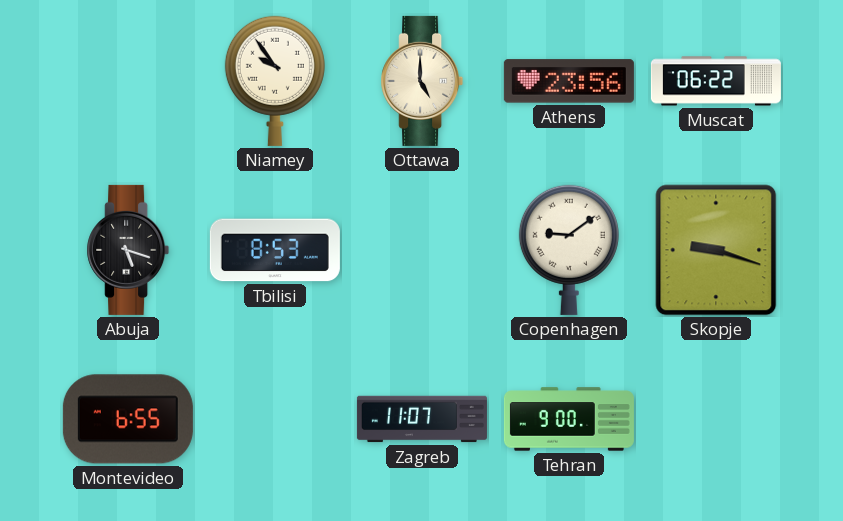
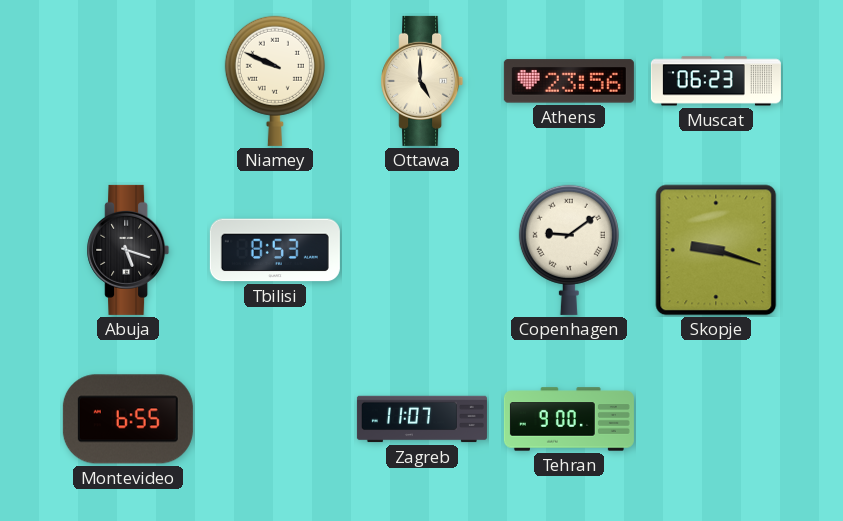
Niamey: 9:54 -> 9:49
Muscat: 06:22 -> 06:23
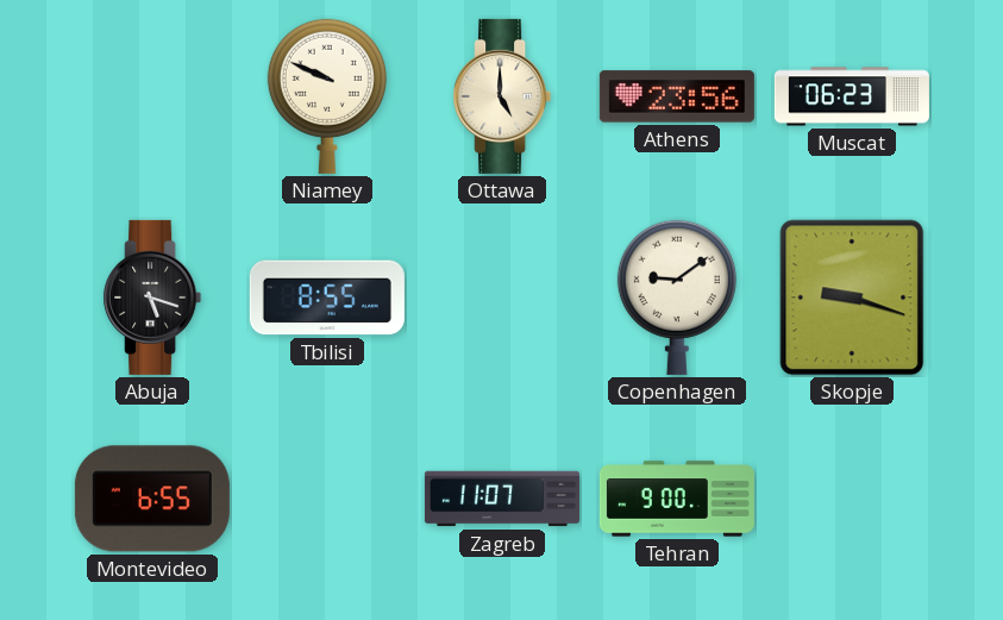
Tbilisi: 8:53 -> 8:55
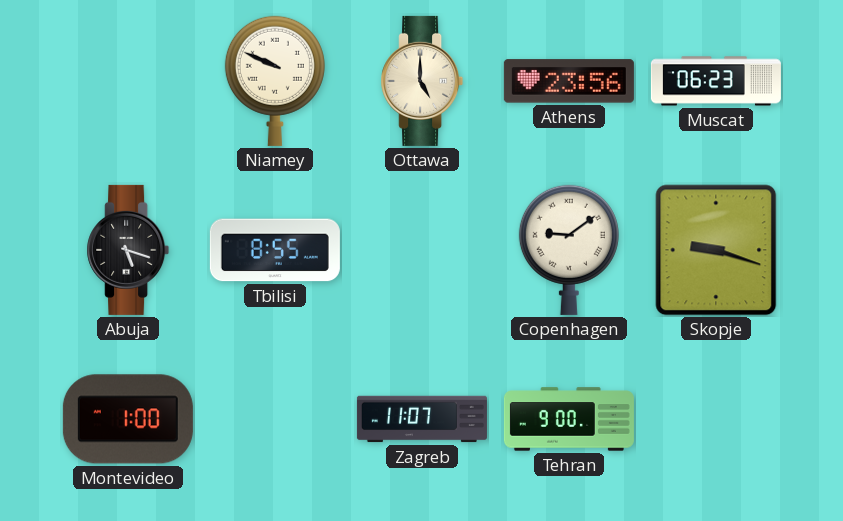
Montevideo: 6:55 -> 1:00
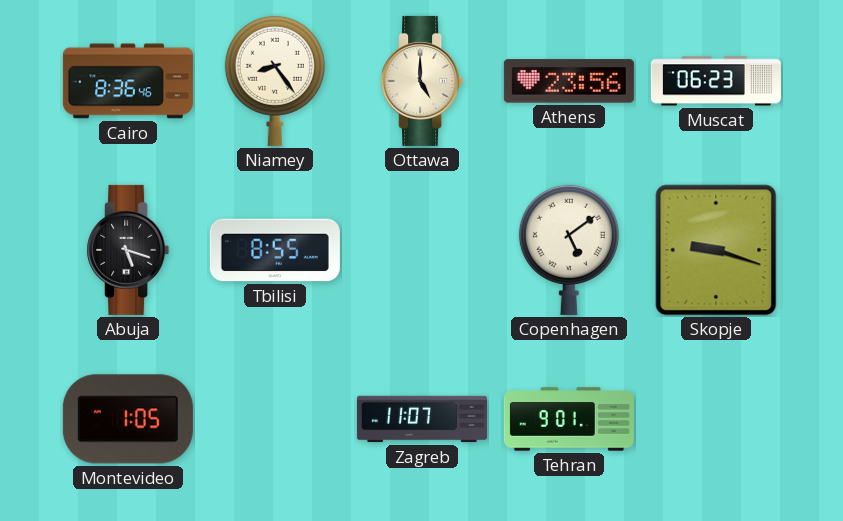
Cairo: none -> 8:36
Niamey: 9:49 -> 8:24
Copenhagen: 9:09 -> 5:09
Montevideo: 1:00 -> 1:05
Tehran: 9:00 -> 9:01
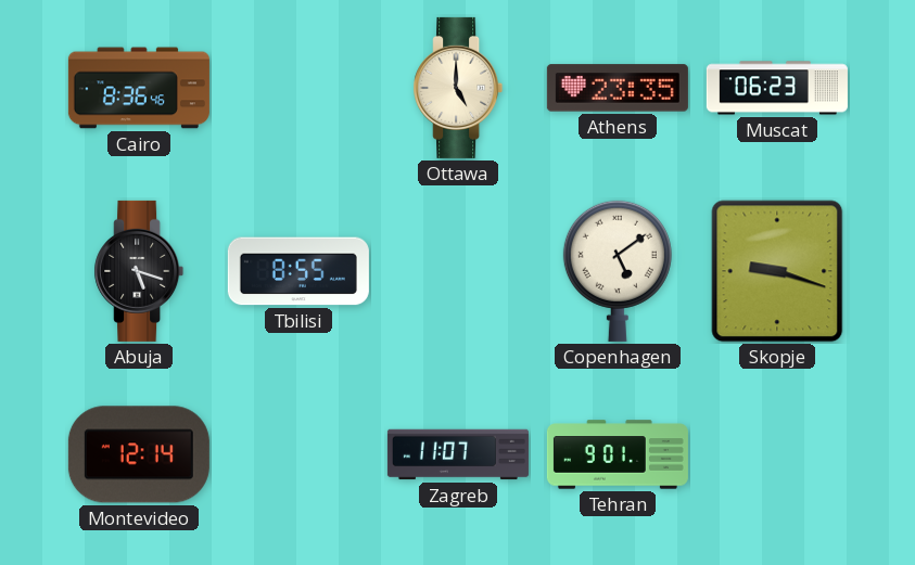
Niamey: 8:24 -> none
Athens: 23:56 -> 23:35
Montevideo: 1:05 -> 12:14
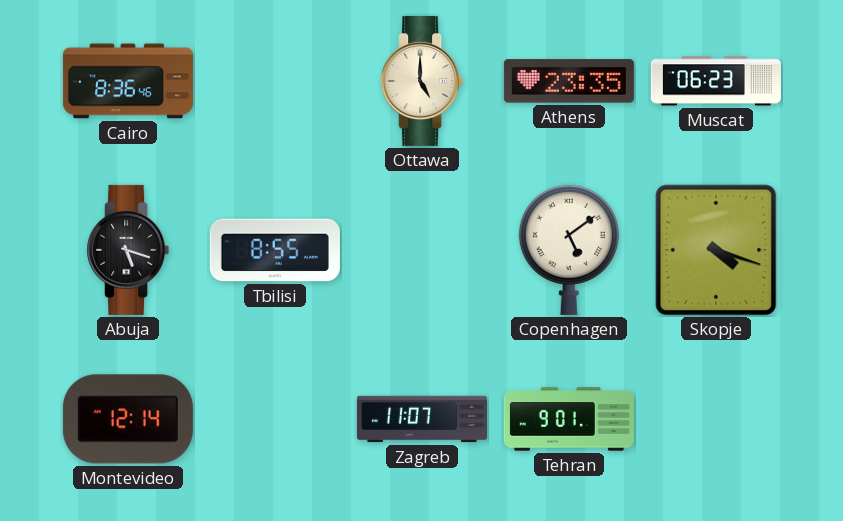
Skopje: 9:18 -> 4:18
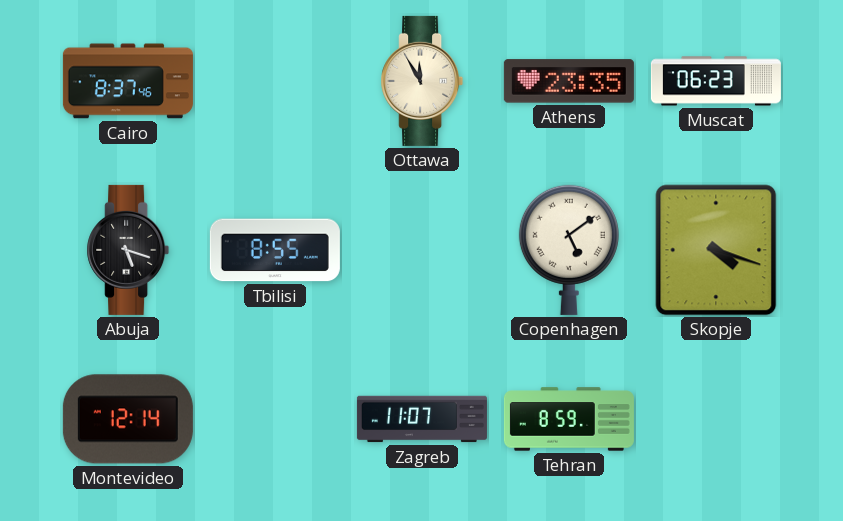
Cairo: 8:36 -> 8:37
Ottawa: 5:00 -> 11:55
Tehran: 9:01 -> 8:59
